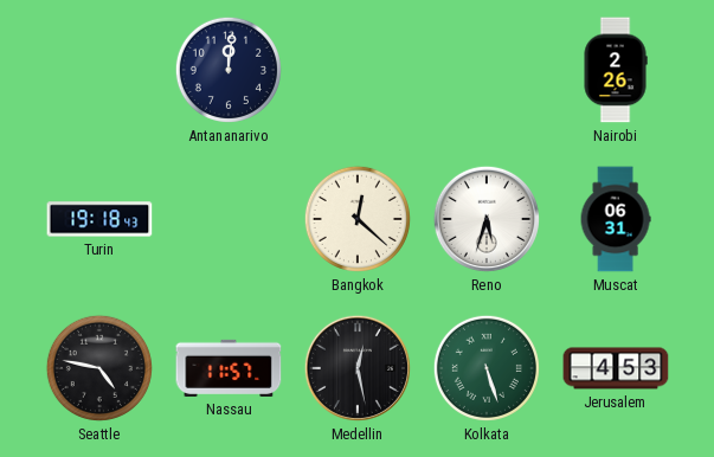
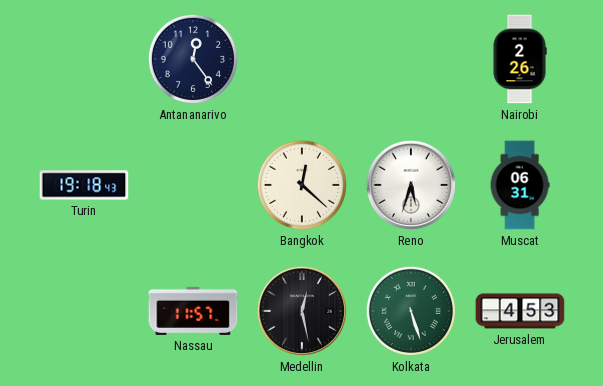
Antananarivo: 12:01 -> 12:24
Seattle: 4:47 -> none
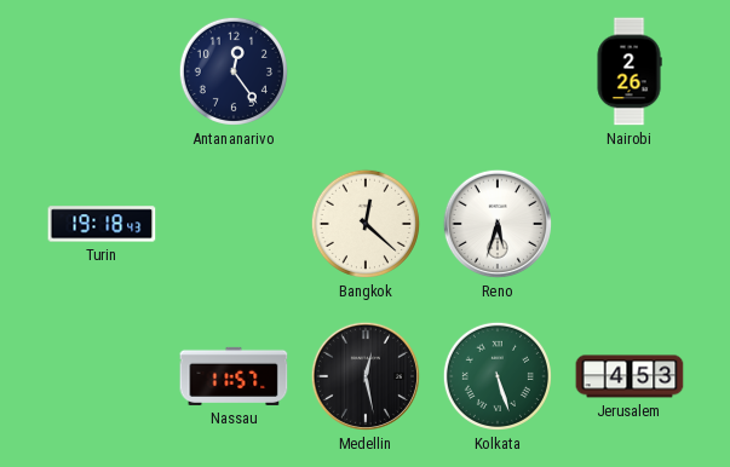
Muscat: 06:31 -> none
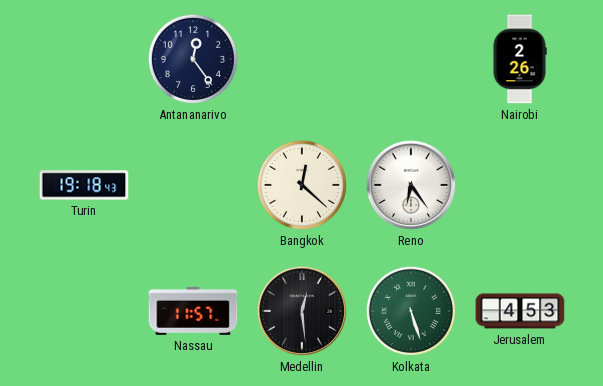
Reno: 5:33 -> 6:24
Medellin: 12:28 -> 12:29
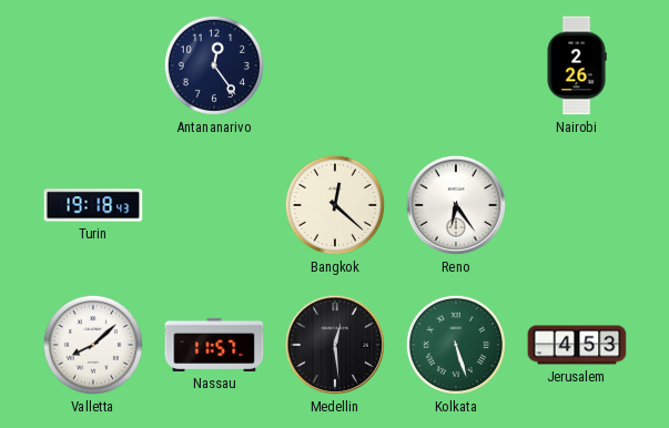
Valletta: none -> 8:08
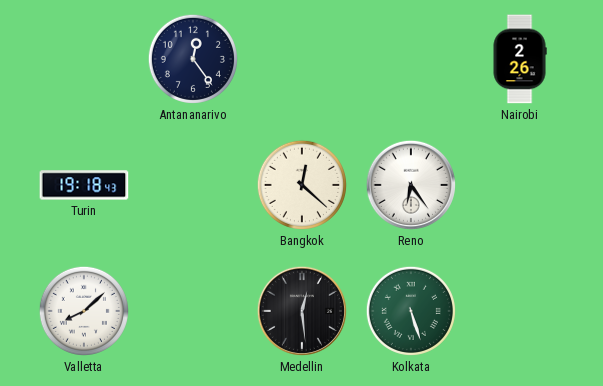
Nassau: 11:57 -> none
Jerusalem: 4:53 -> none
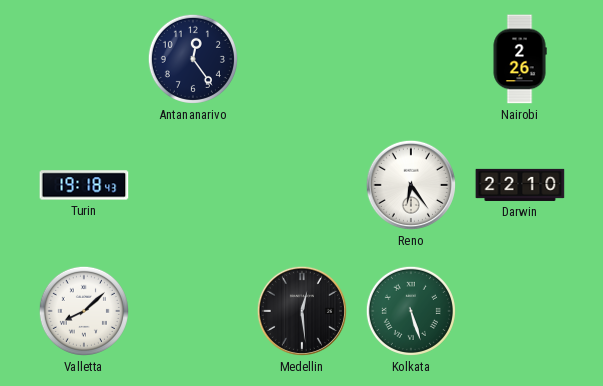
Bangkok: 12:22 -> none
Darwin: none -> 22:10
